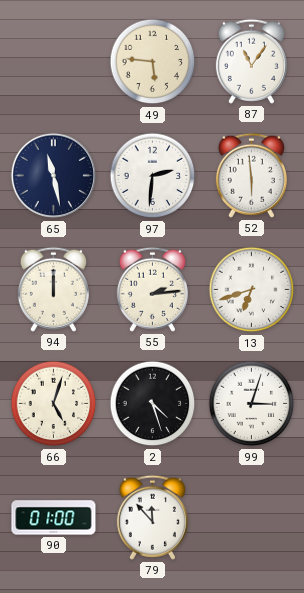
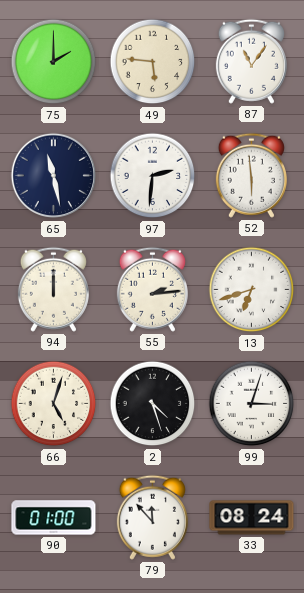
75: none -> 2:00
33: none -> 08:24
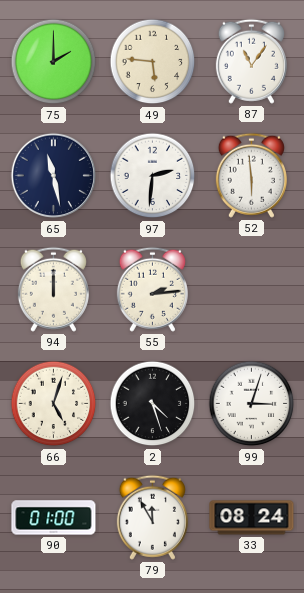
13: 6:42 -> none
79: 11:53 -> 11:55
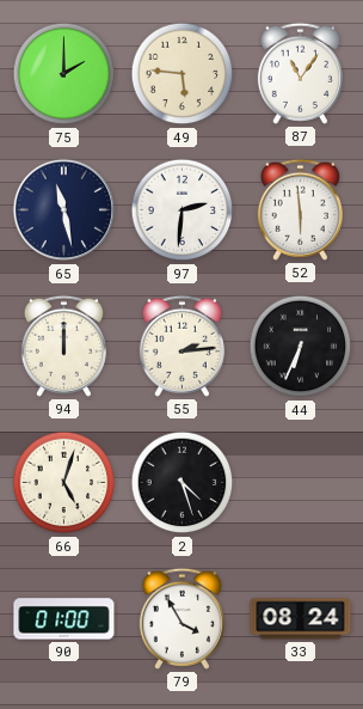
44: none -> 6:34
99: 3:03 -> none
79: 11:55 -> 3:55
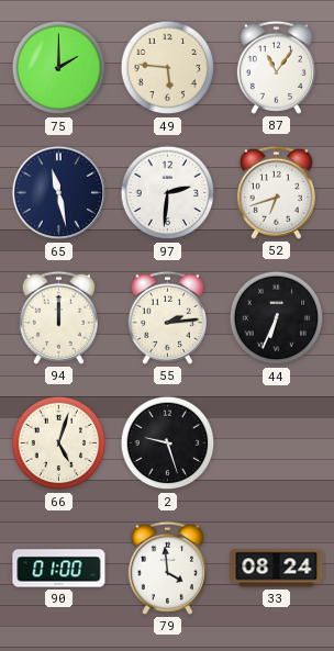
52: 5:59 -> 6:42
2: 4:27 -> 9:27
79: 3:55 -> 3:59
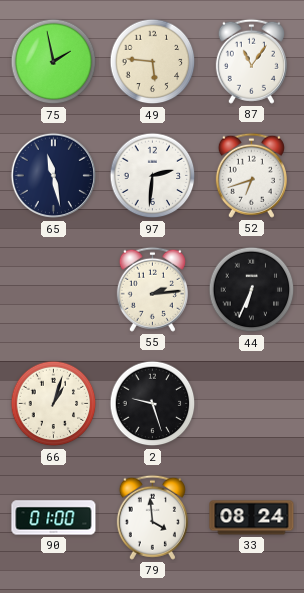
75: 2:00 -> 1:58
94: 12:00 -> none
66: 5:03 -> 1:03
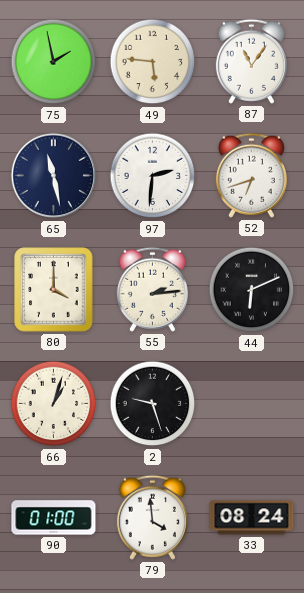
80: none -> 4:00
44: 6:34 -> 6:11
